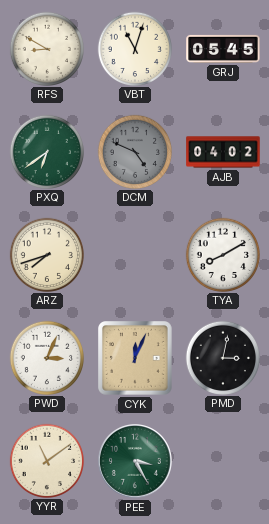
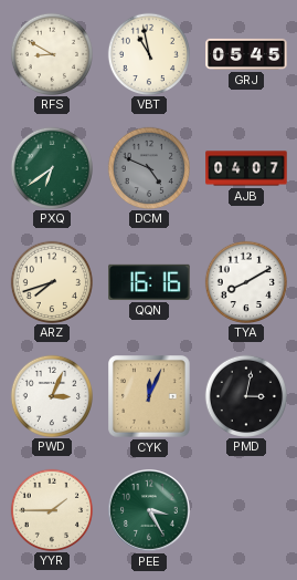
VBT: 11:03 -> 10:58
AJB: 04:02 -> 04:07
QQN: none -> 16:16
YYR: 11:09 -> 1:45
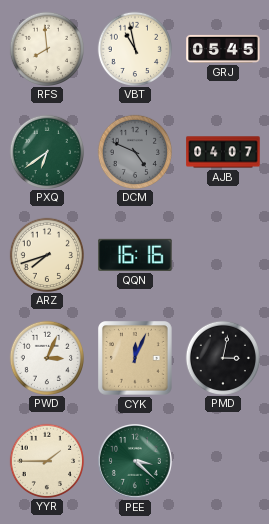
RFS: 8:50 -> 7:59
TYA: 8:10 -> none
PEE: 3:25 -> 3:22
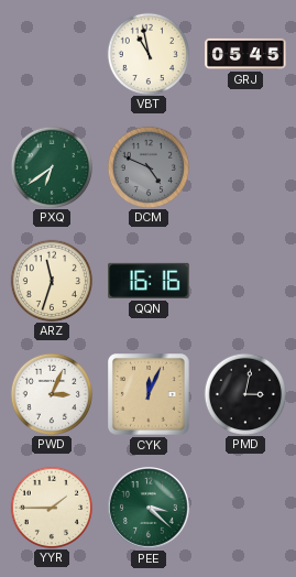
RFS: 7:59 -> none
AJB: 04:07 -> none
ARZ: 7:42 -> 11:33
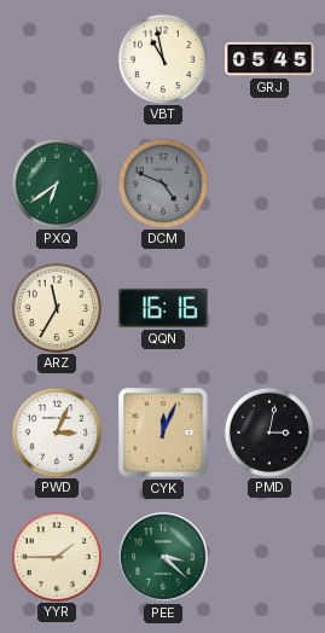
ARZ: 11:33 -> 11:35
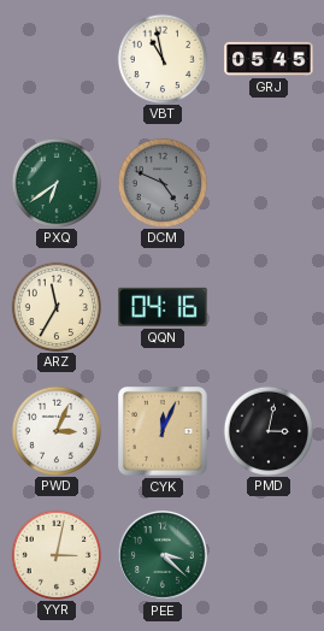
QQN: 16:16 -> 04:16
YYR: 1:45 -> 3:02
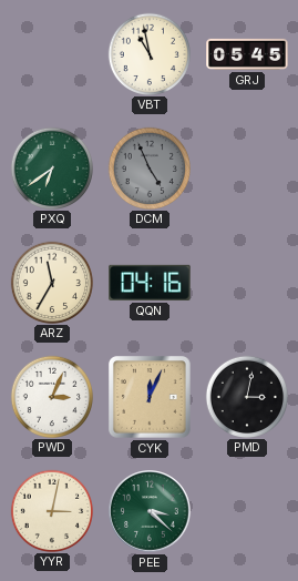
DCM: 4:49 -> 4:56
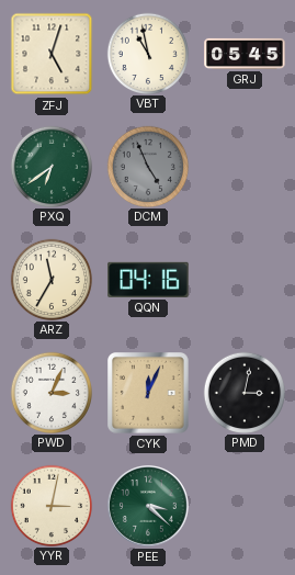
ZFJ: none -> 5:03
